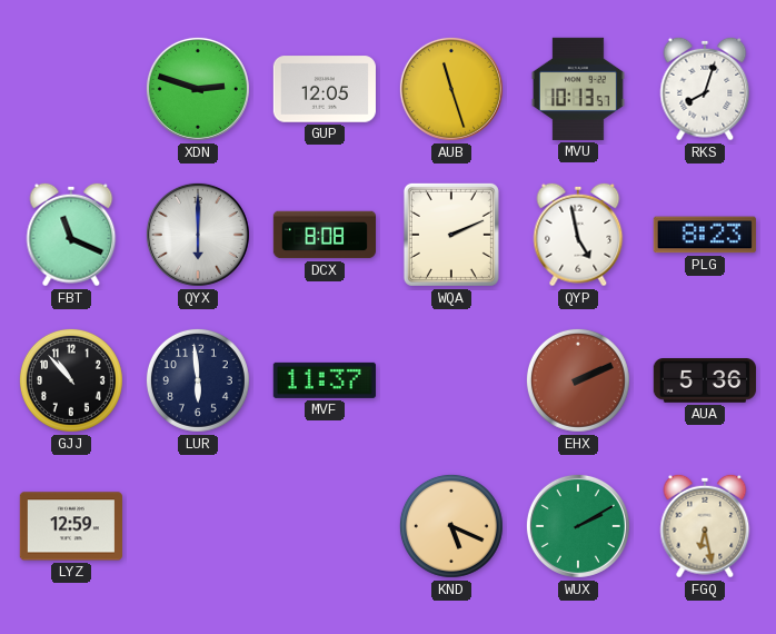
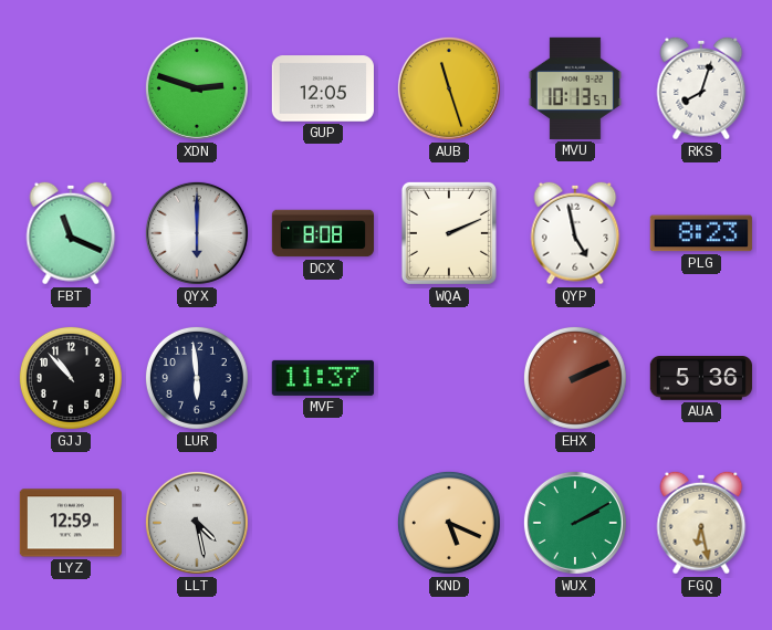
LLT: none -> 4:28
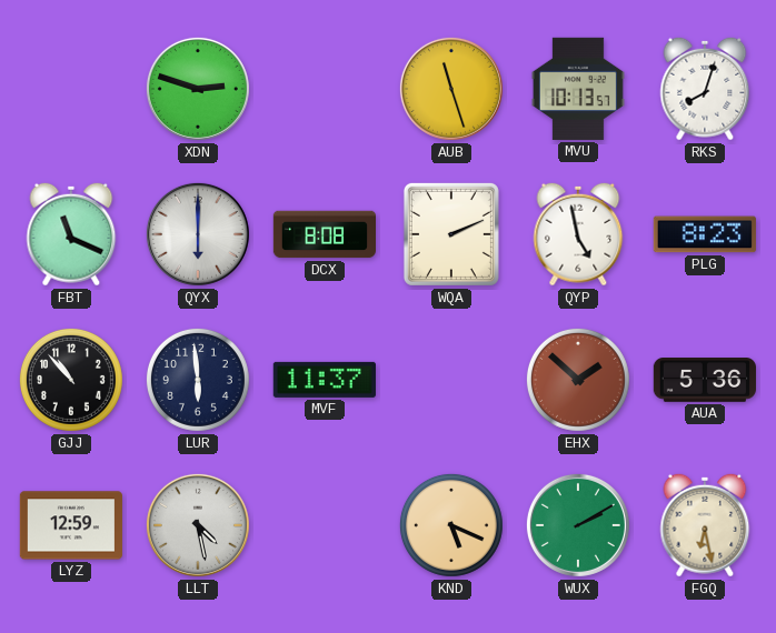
GUP: 12:05 -> none
EHX: 2:11 -> 1:52
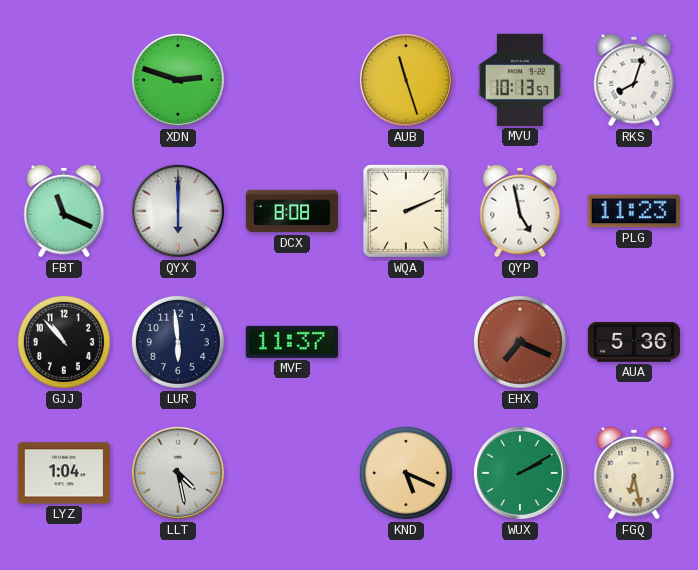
PLG: 8:23 -> 11:23
EHX: 1:52 -> 7:19
LYZ: 12:59 -> 1:04
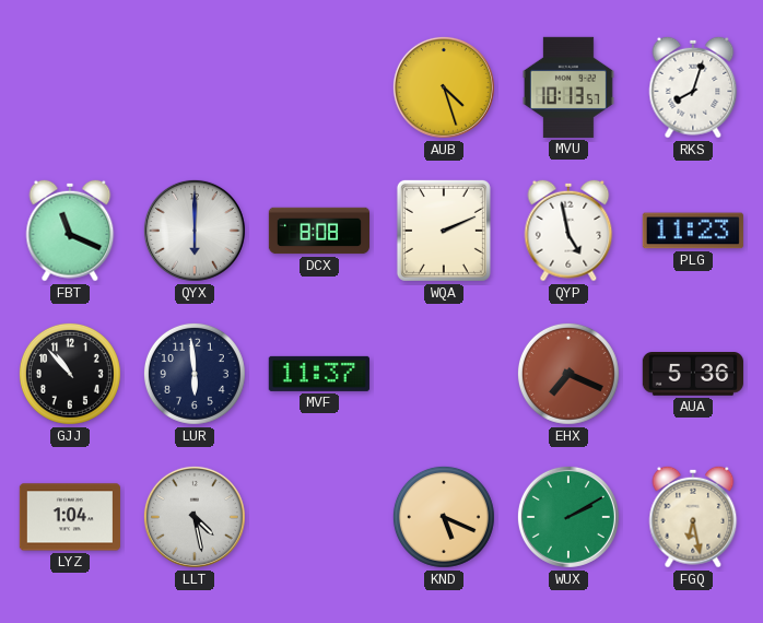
XDN: 2:48 -> none
AUB: 11:27 -> 4:27
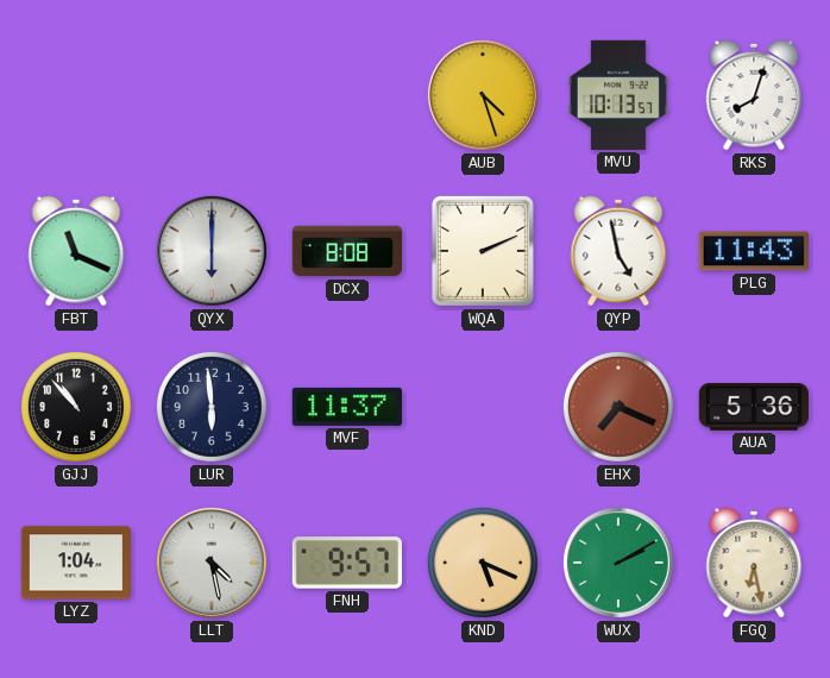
PLG: 11:23 -> 11:43
FNH: none -> 9:57
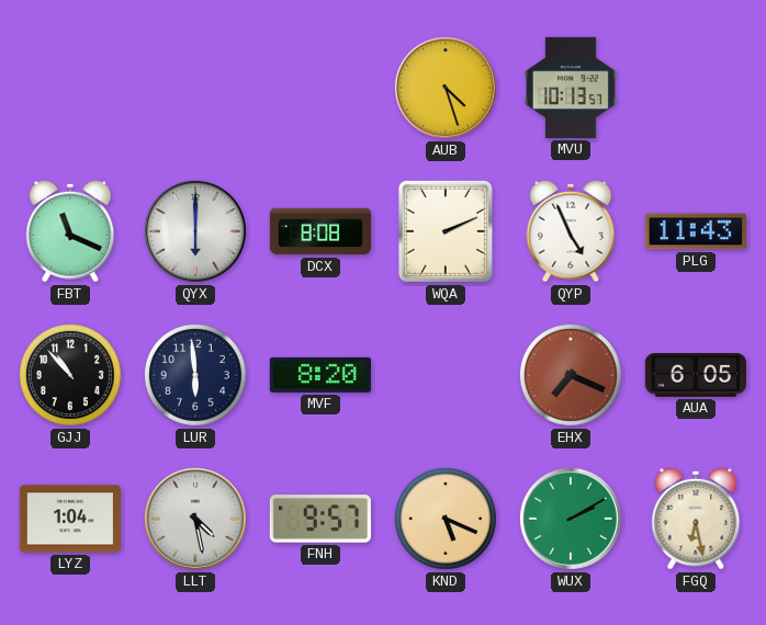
RKS: 8:03 -> none
QYP: 4:58 -> 4:56
MVF: 11:37 -> 8:20
AUA: 5:36 -> 6:05
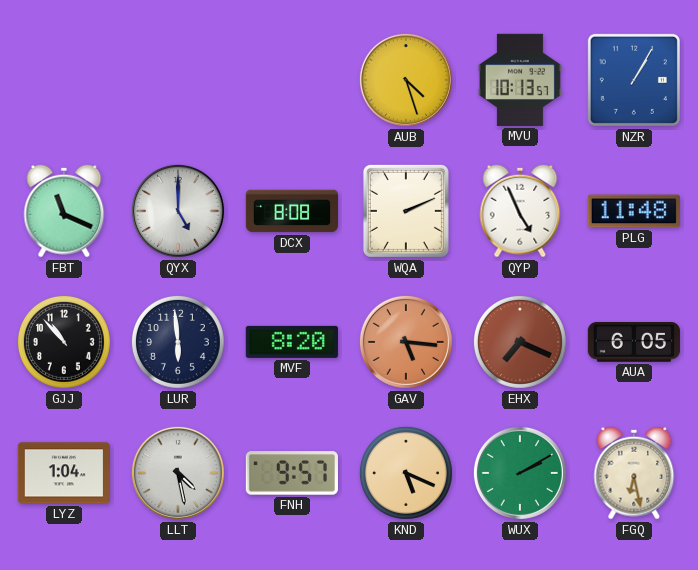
NZR: none -> 1:05
QYX: 6:00 -> 5:00
PLG: 11:43 -> 11:48
GAV: none -> 5:16
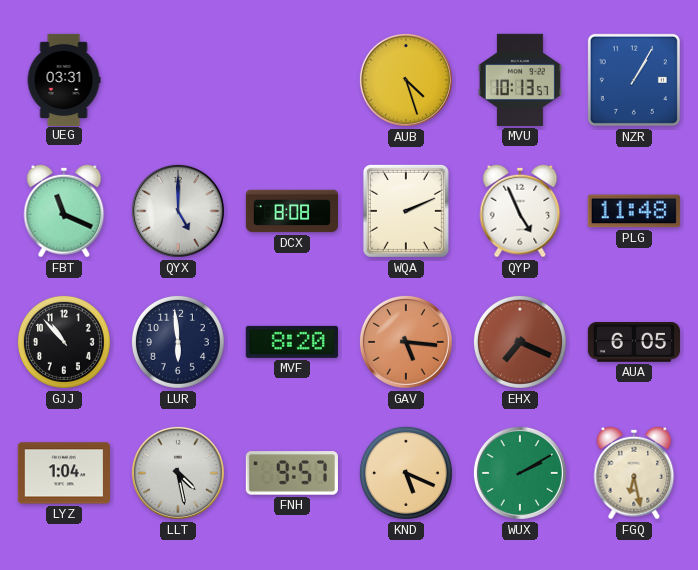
UEG: none -> 03:31
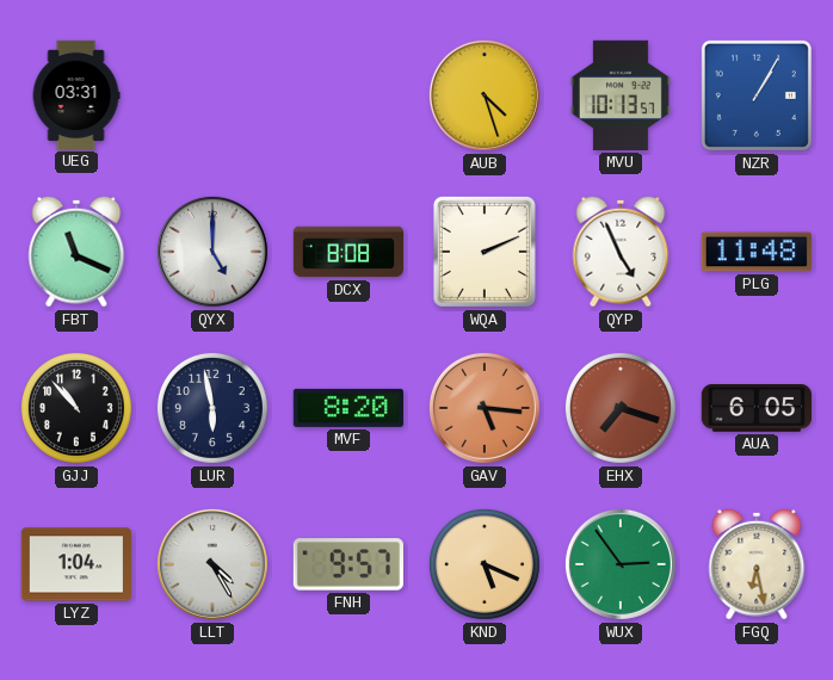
LUR: 5:59 -> 5:58
EHX: 7:19 -> 7:18
LLT: 4:28 -> 4:25
WUX: 2:10 -> 2:54
